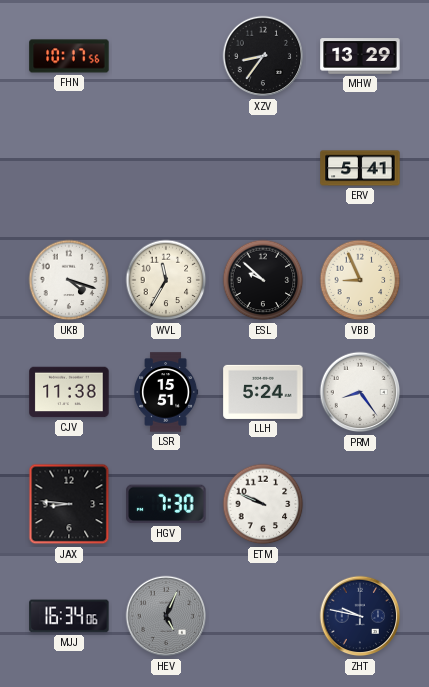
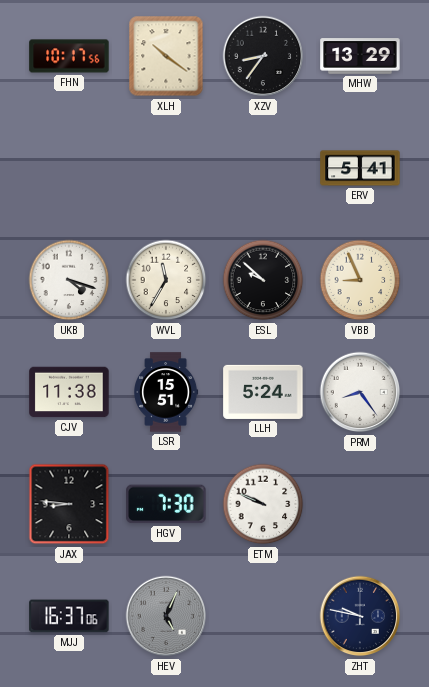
XLH: none -> 10:21
MJJ: 16:34 -> 16:37
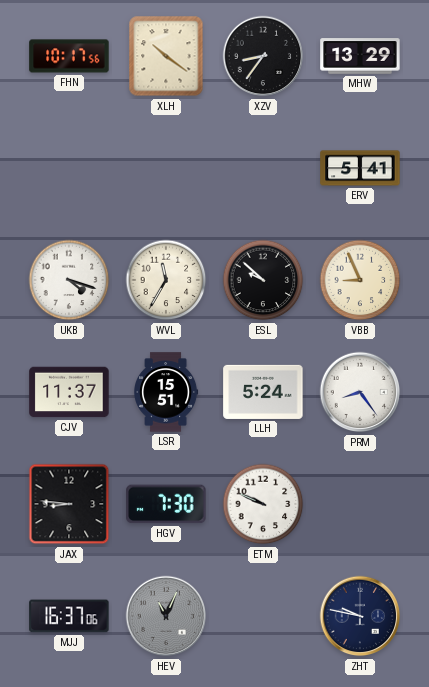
CJV: 11:38 -> 11:37
HEV: 5:04 -> 11:04
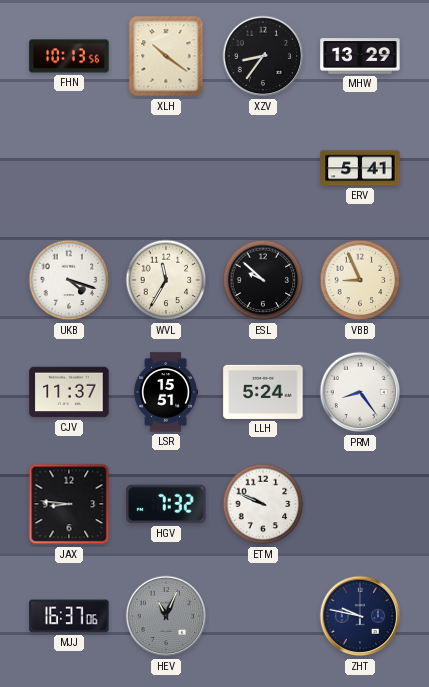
FHN: 10:17 -> 10:13
HGV: 7:30 -> 7:32
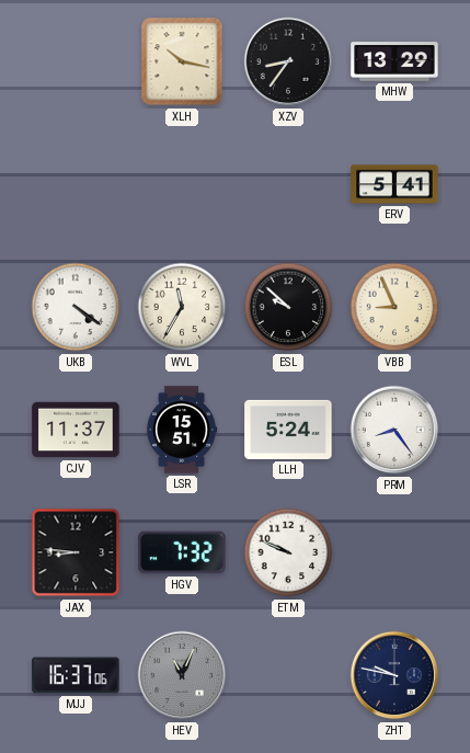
FHN: 10:13 -> none
XLH: 10:21 -> 10:17
UKB: 4:18 -> 4:21
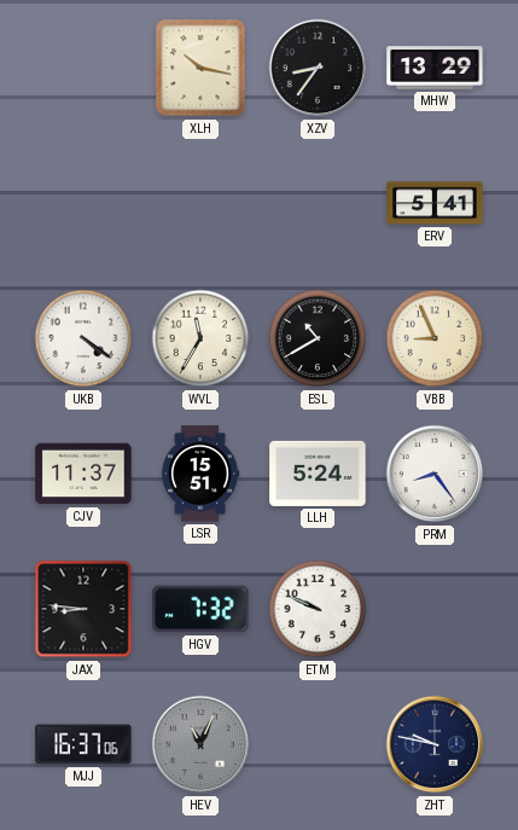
ESL: 9:52 -> 10:40
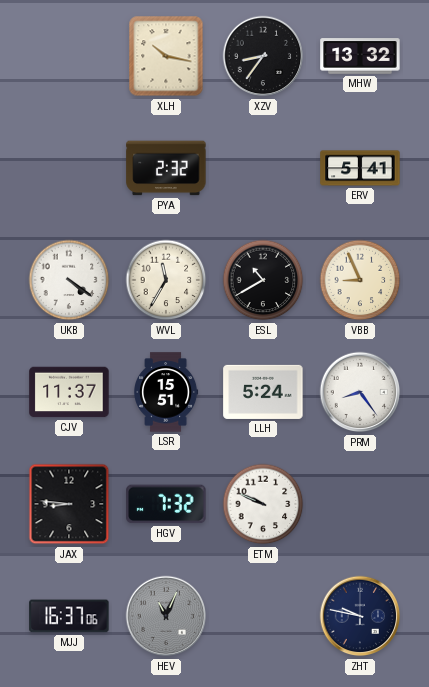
MHW: 13:29 -> 13:32
PYA: none -> 2:32
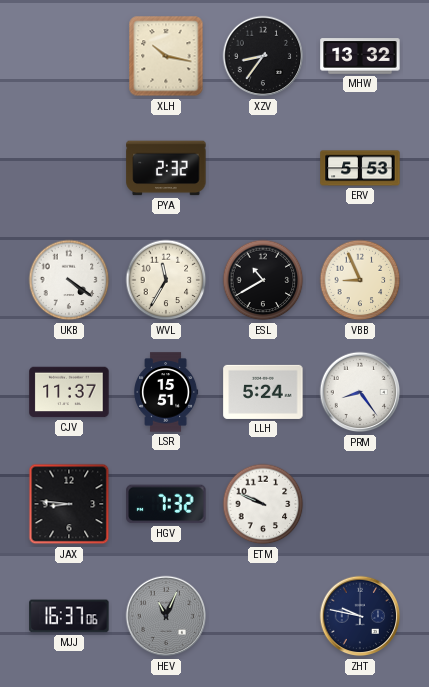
ERV: 5:41 -> 5:53
